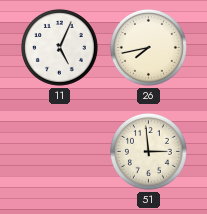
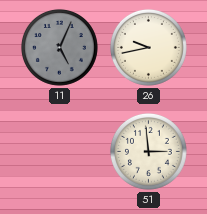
11 dial: white -> grey
26: 7:43 -> 9:43
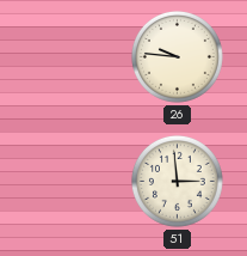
11: 5:04 -> none
26: 9:43 -> 9:46
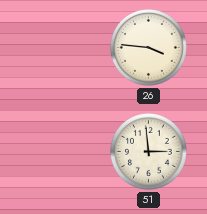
26: 9:46 -> 3:46
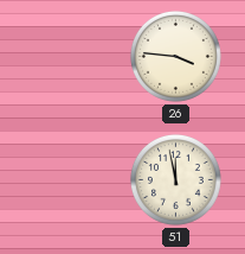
51: 2:59 -> 11:58
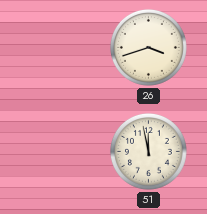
26: 3:46 -> 3:42
